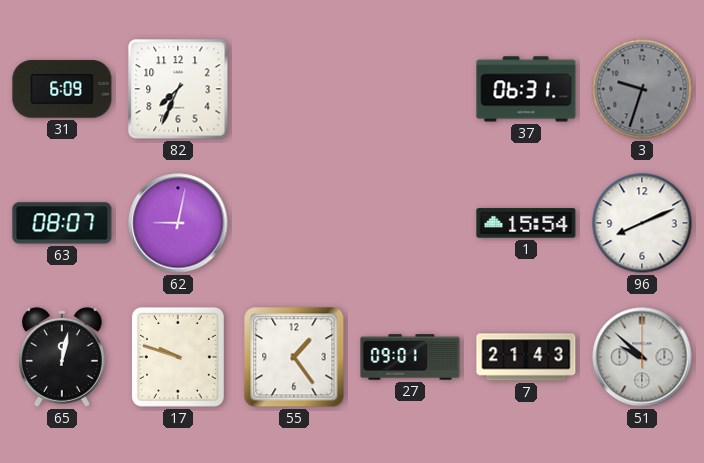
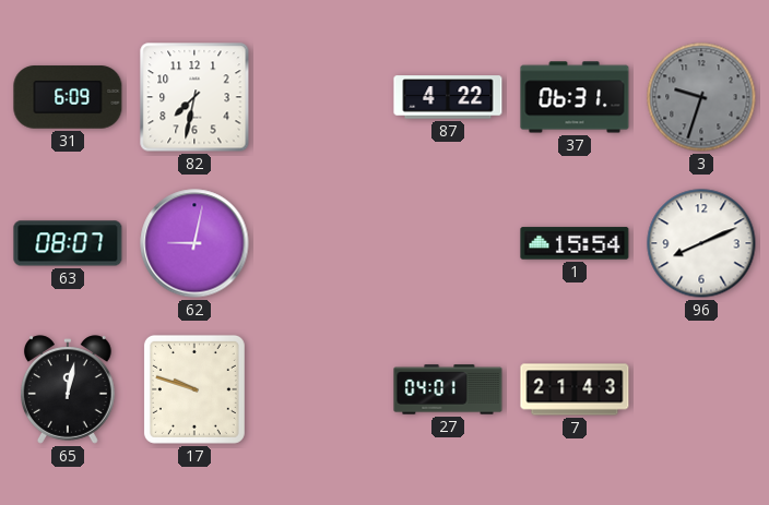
82: 7:34 -> 7:32
87: none -> 4:22
55: 1:24 -> none
27: 09:01 -> 04:01
51: 9:52 -> none
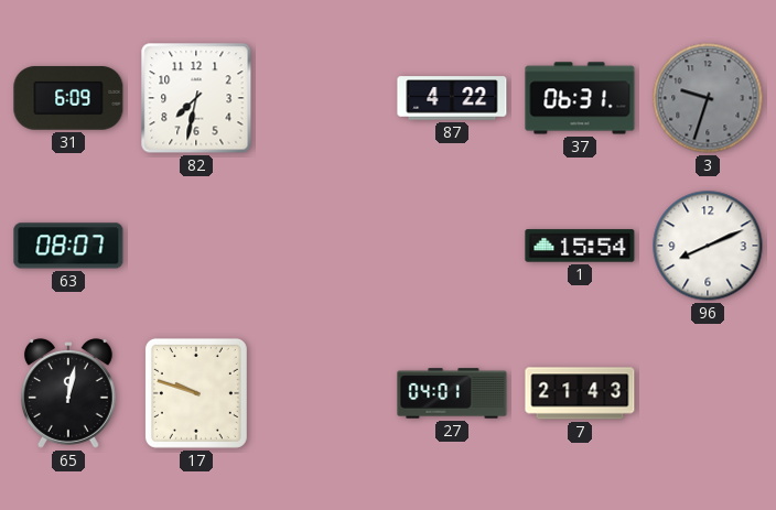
62: 9:02 -> none
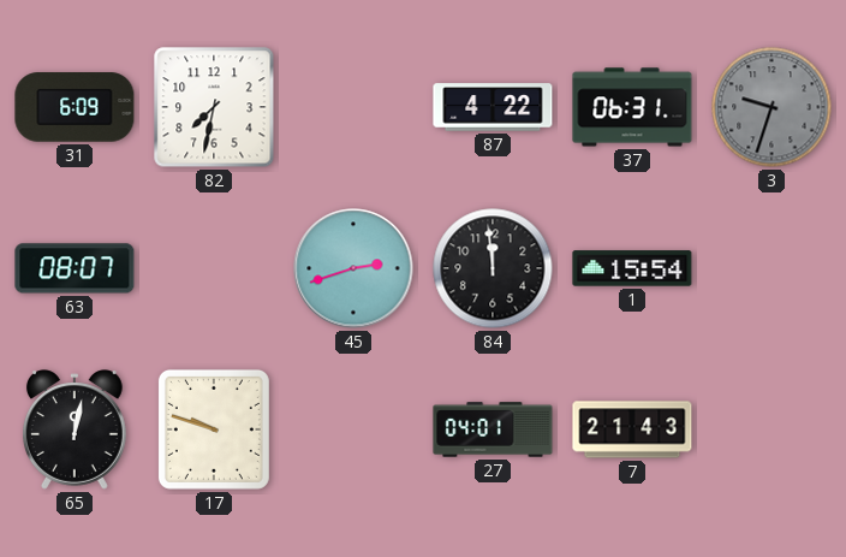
45: none -> 2:42
84: none -> 11:59
96: 8:11 -> none
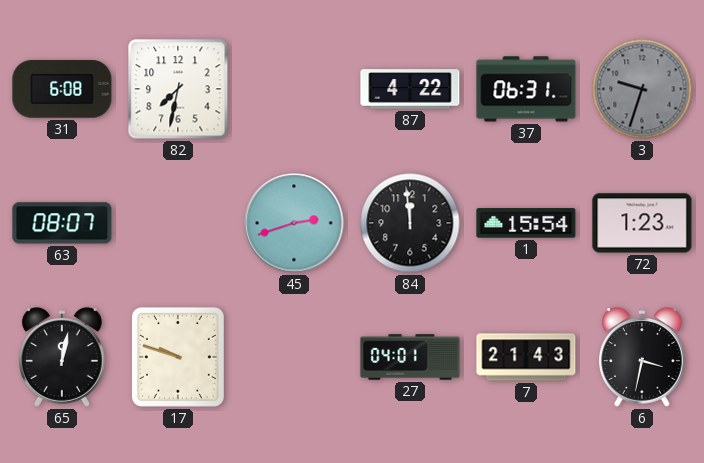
31: 6:09 -> 6:08
72: none -> 1:23
6: none -> 3:32
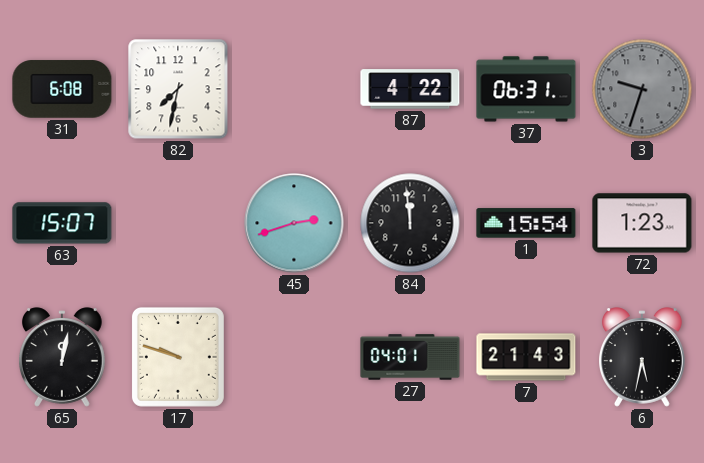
63: 08:07 -> 15:07
6: 3:32 -> 5:32
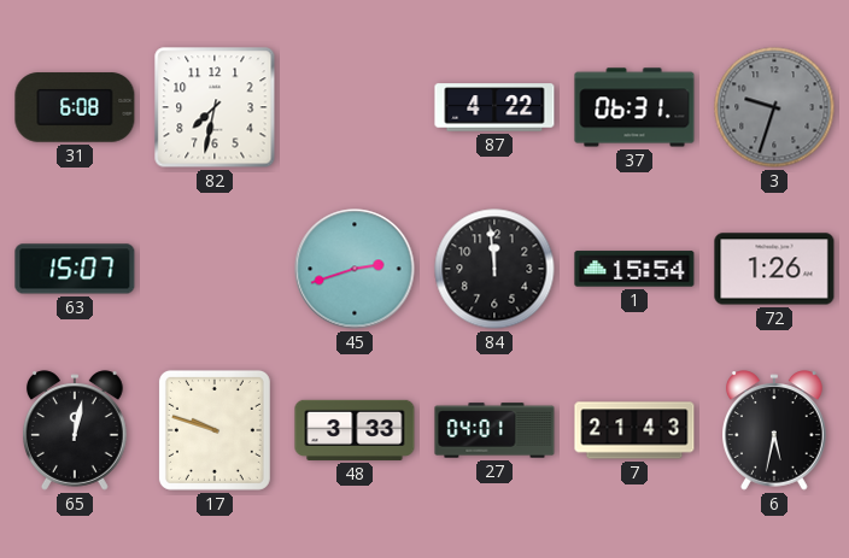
72: 1:23 -> 1:26
48: none -> 3:33
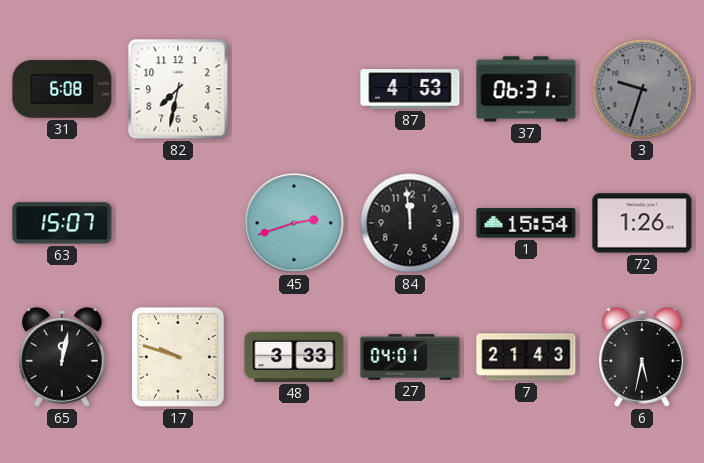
87: 4:22 -> 4:53
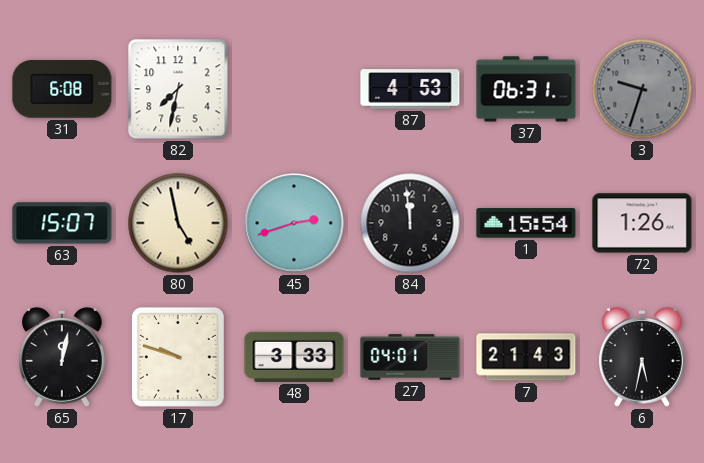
80: none -> 4:58
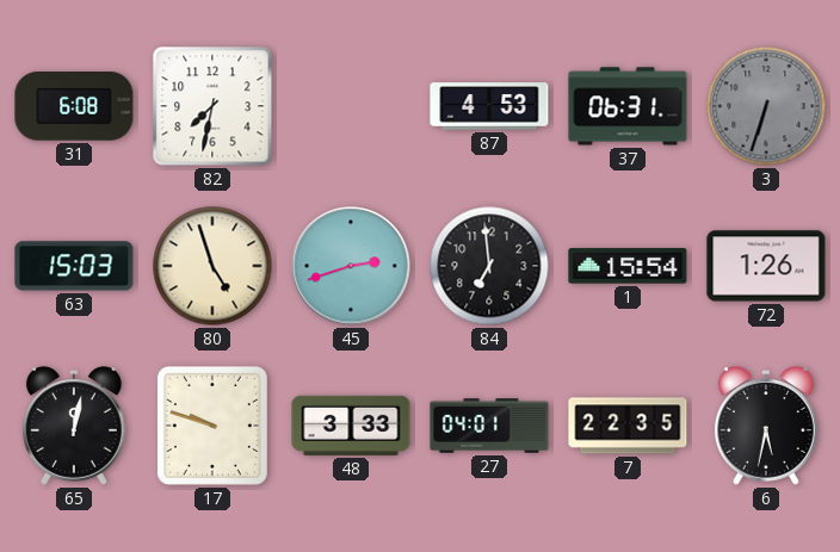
3: 9:33 -> 6:33
63: 15:07 -> 15:03
80: 4:58 -> 4:57
84: 11:59 -> 6:59
7: 21:43 -> 22:35
